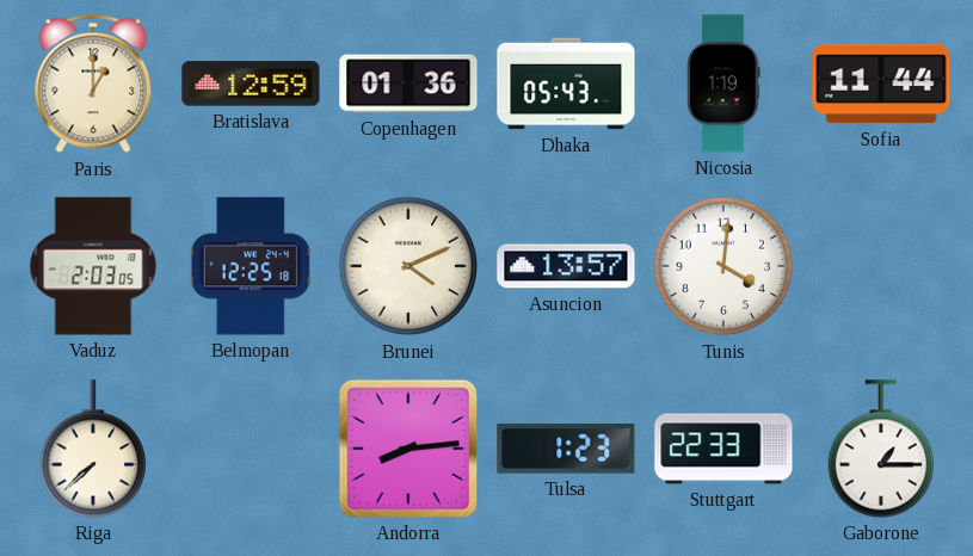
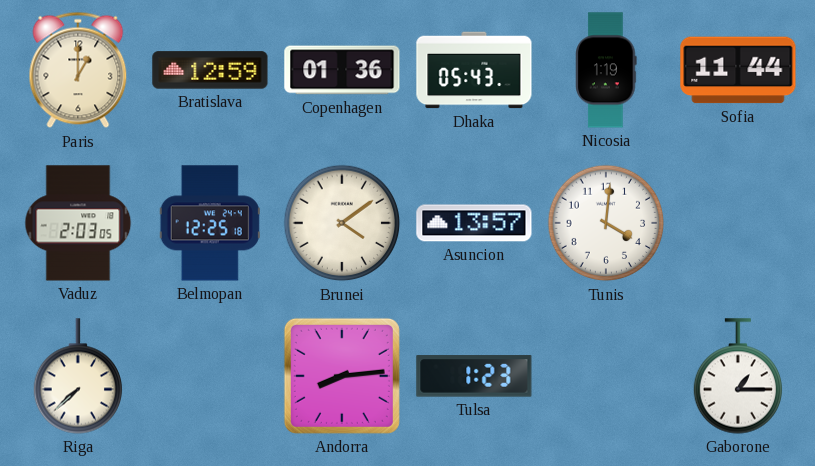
Brunei: 4:11 -> 4:09
Stuttgart: 22:33 -> none
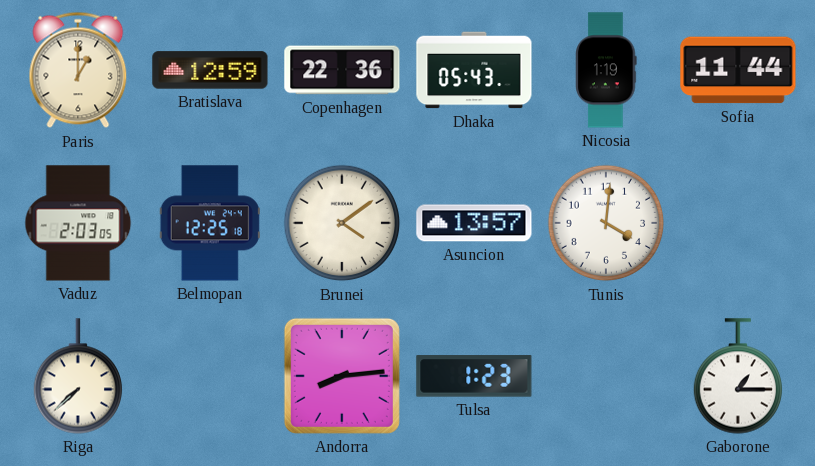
Copenhagen: 01:36 -> 22:36
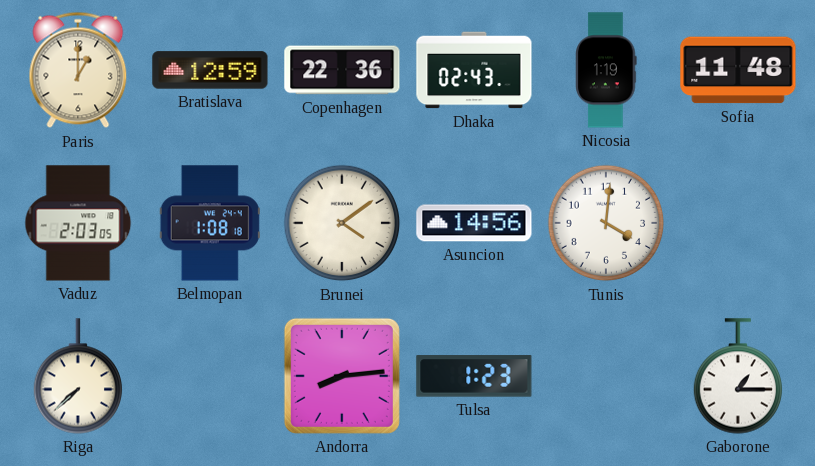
Dhaka: 05:43 -> 02:43
Sofia: 11:44 -> 11:48
Belmopan: 12:25 -> 1:08
Asuncion: 13:57 -> 14:56
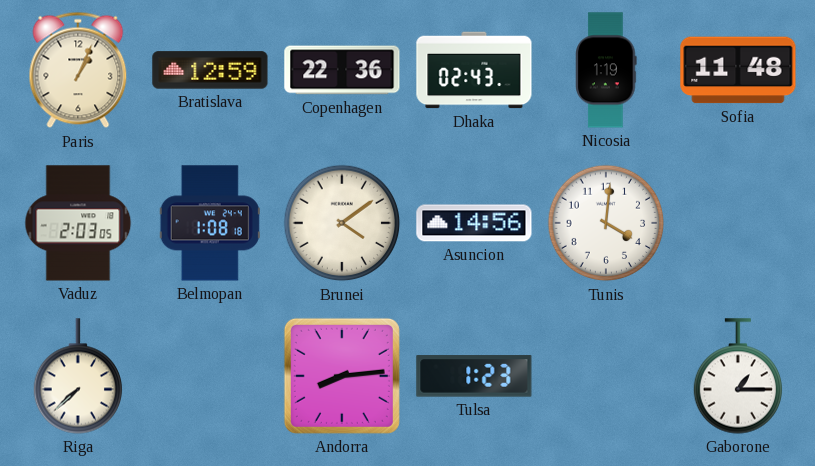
Paris: 1:00 -> 1:04
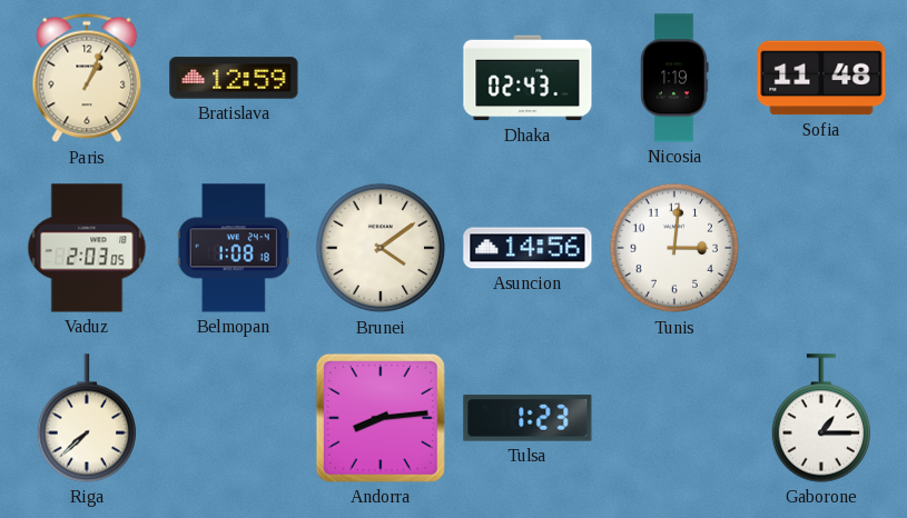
Copenhagen: 22:36 -> none
Tunis: 4:01 -> 3:01
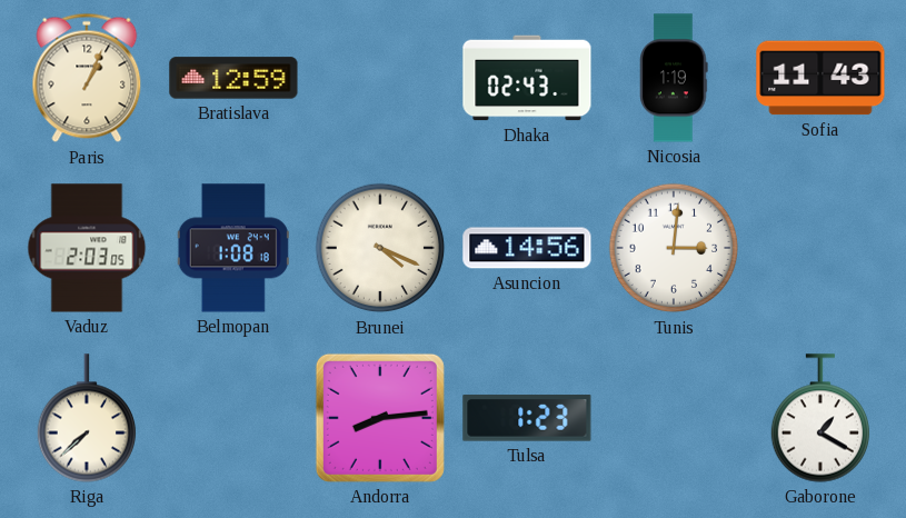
Sofia: 11:48 -> 11:43
Brunei: 4:09 -> 4:19
Gaborone: 1:15 -> 1:20
